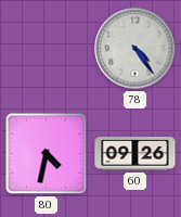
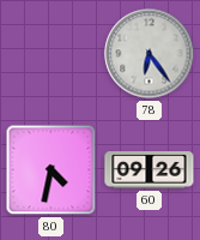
78: 4:24 -> 6:24
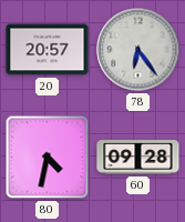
20: none -> 20:57
60: 09:26 -> 09:28
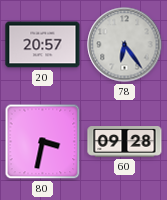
80: 4:32 -> 3:32
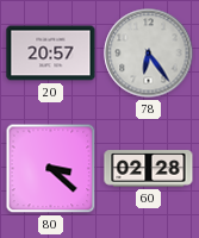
80: 3:32 -> 3:22
60: 09:28 -> 02:28
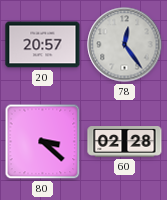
78: 6:24 -> 12:24
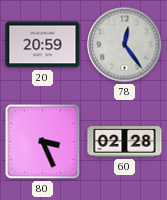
20: 20:57 -> 20:59
80: 3:22 -> 3:26
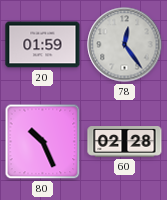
20: 20:59 -> 01:59
80: 3:26 -> 10:26
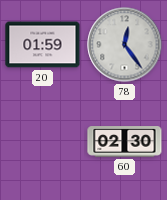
80: 10:26 -> none
60: 02:28 -> 02:30
